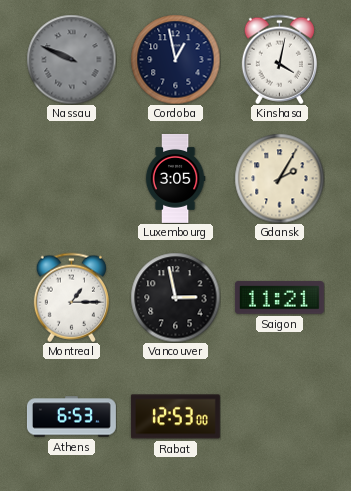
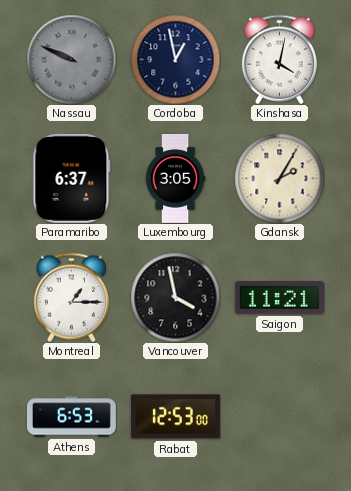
Paramaribo: none -> 6:37
Vancouver: 2:58 -> 3:58
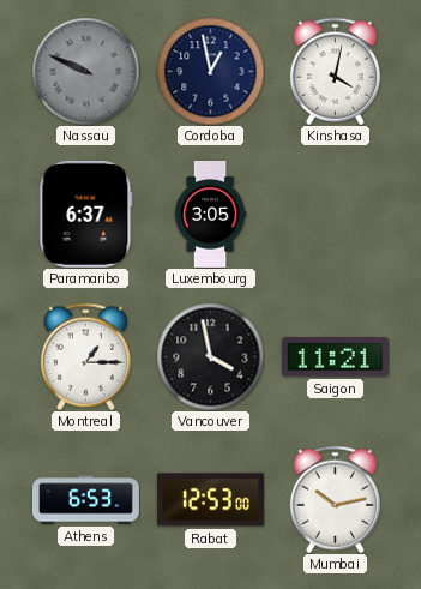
Gdansk: 2:05 -> none
Mumbai: none -> 10:13
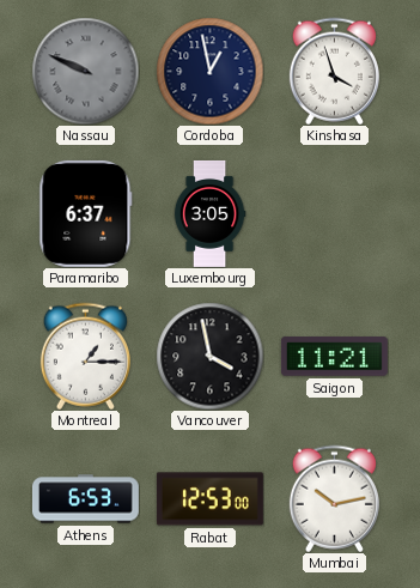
Kinshasa: 4:02 -> 3:57
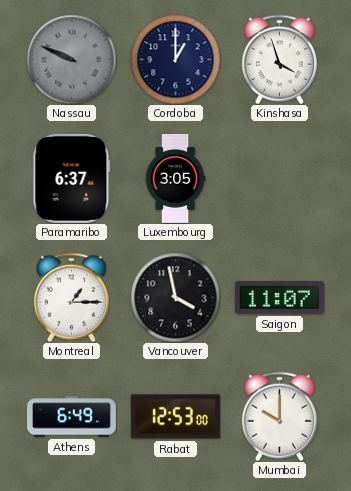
Cordoba: 12:58 -> 1:00
Saigon: 11:21 -> 11:07
Athens: 6:53 -> 6:49
Mumbai: 10:13 -> 10:00
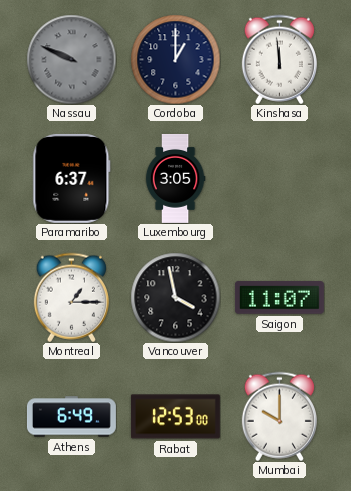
Kinshasa: 3:57 -> 11:59
